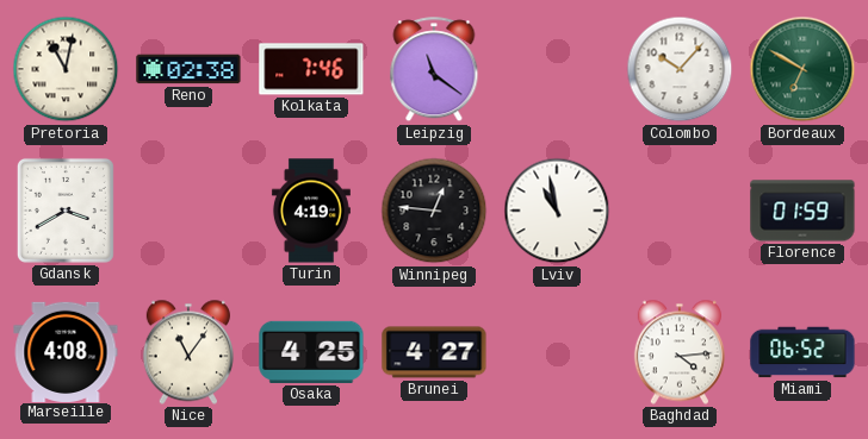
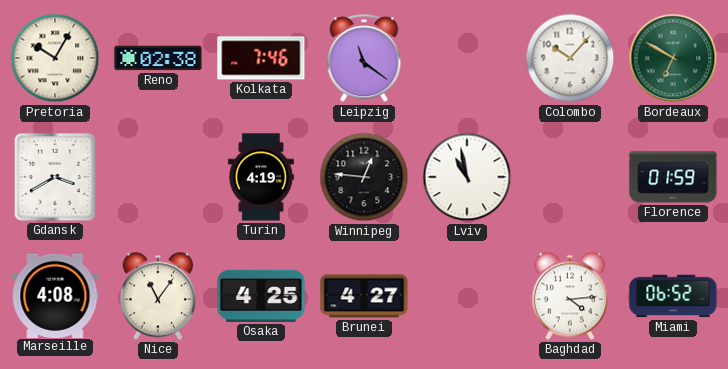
Pretoria: 11:02 -> 10:05
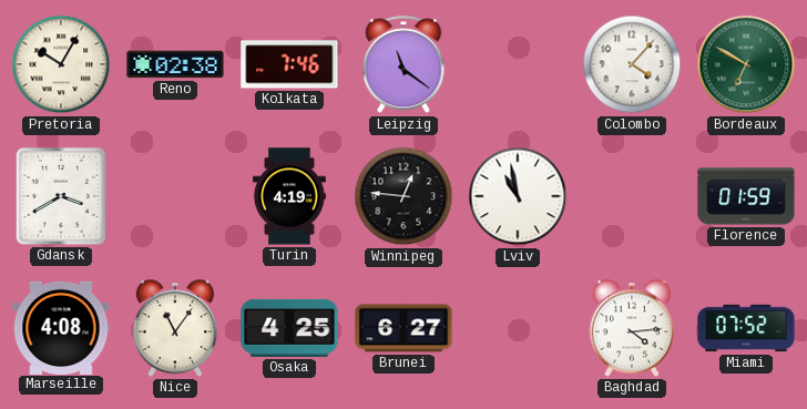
Colombo: 10:07 -> 4:07
Brunei: 4:27 -> 6:27
Miami: 06:52 -> 07:52
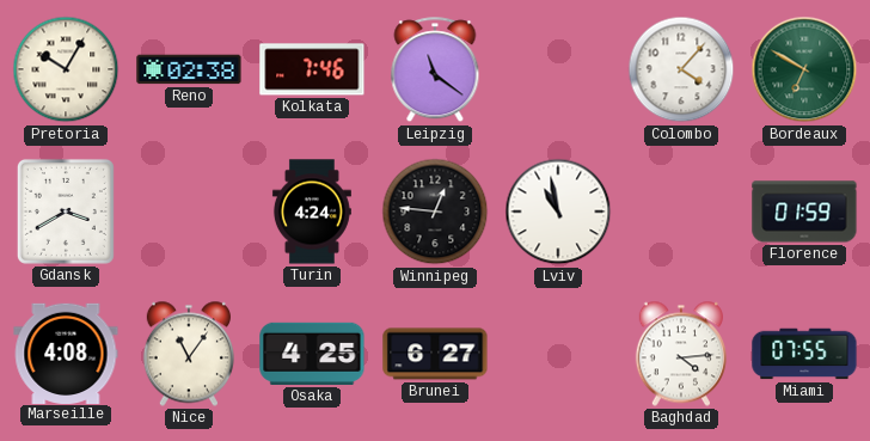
Turin: 4:19 -> 4:24
Miami: 07:52 -> 07:55
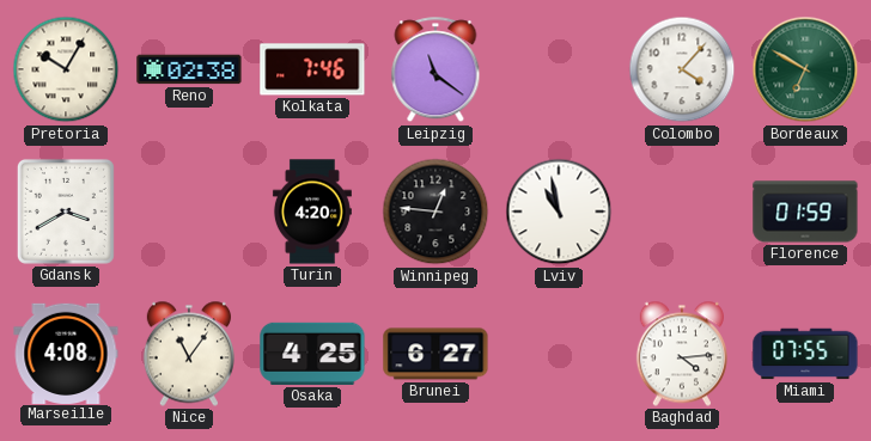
Turin: 4:24 -> 4:20
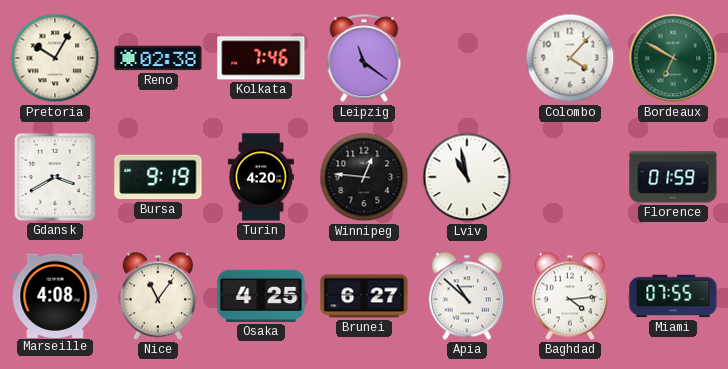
Bursa: none -> 9:19
Apia: none -> 10:52
